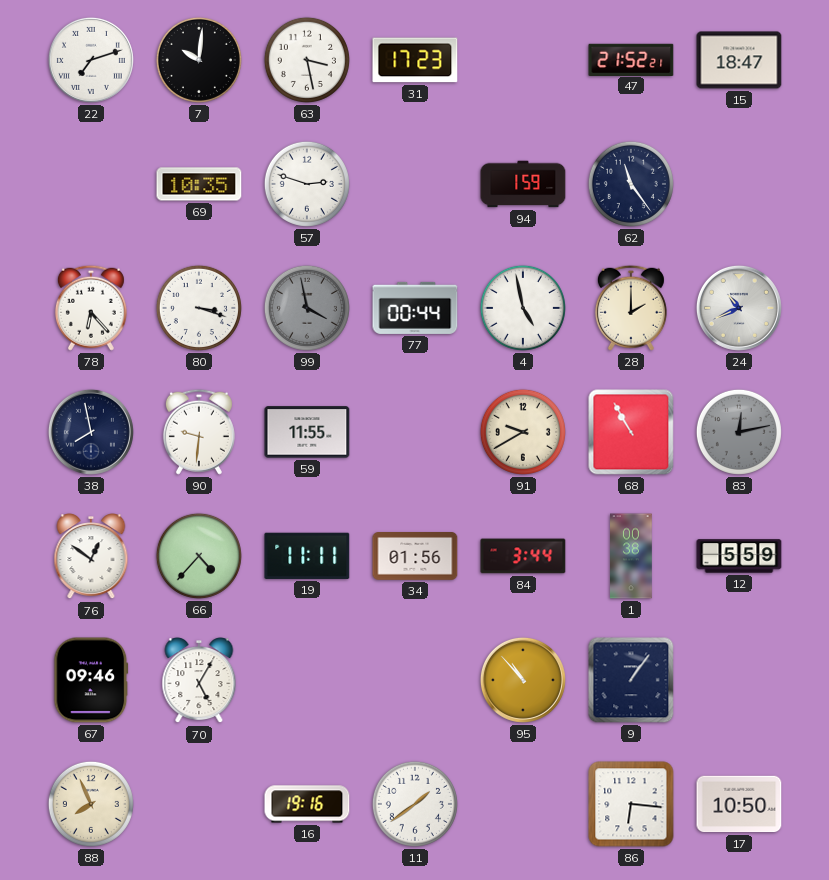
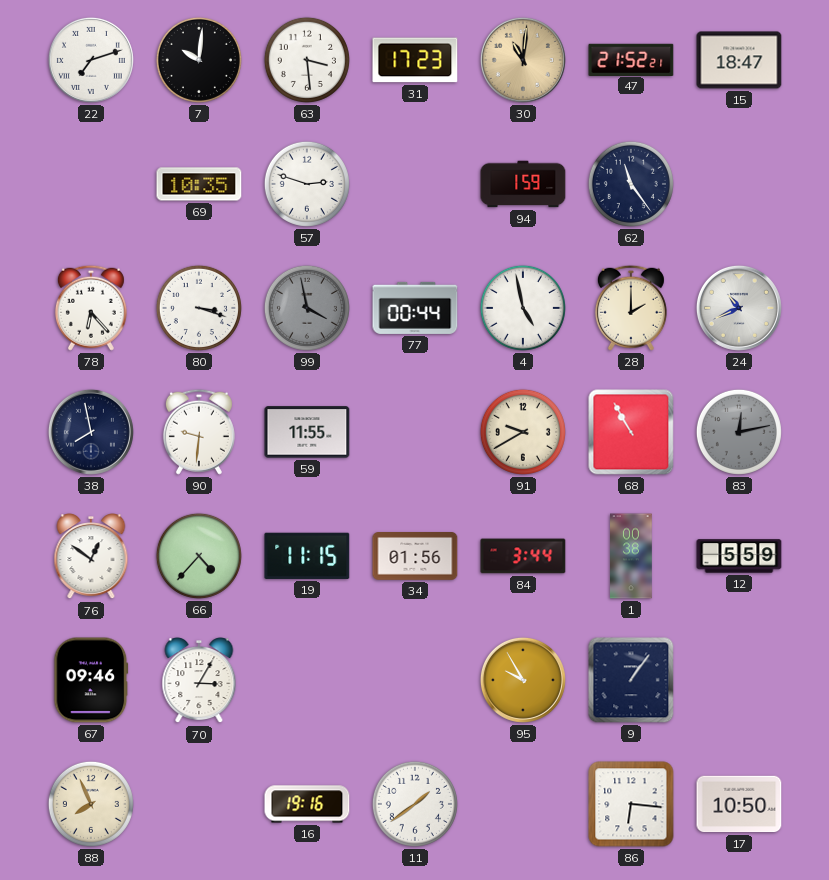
63: 3:28 -> 3:29
30: none -> 11:01
19: 11:11 -> 11:15
70: 5:05 -> 3:05
95: 10:53 -> 9:55
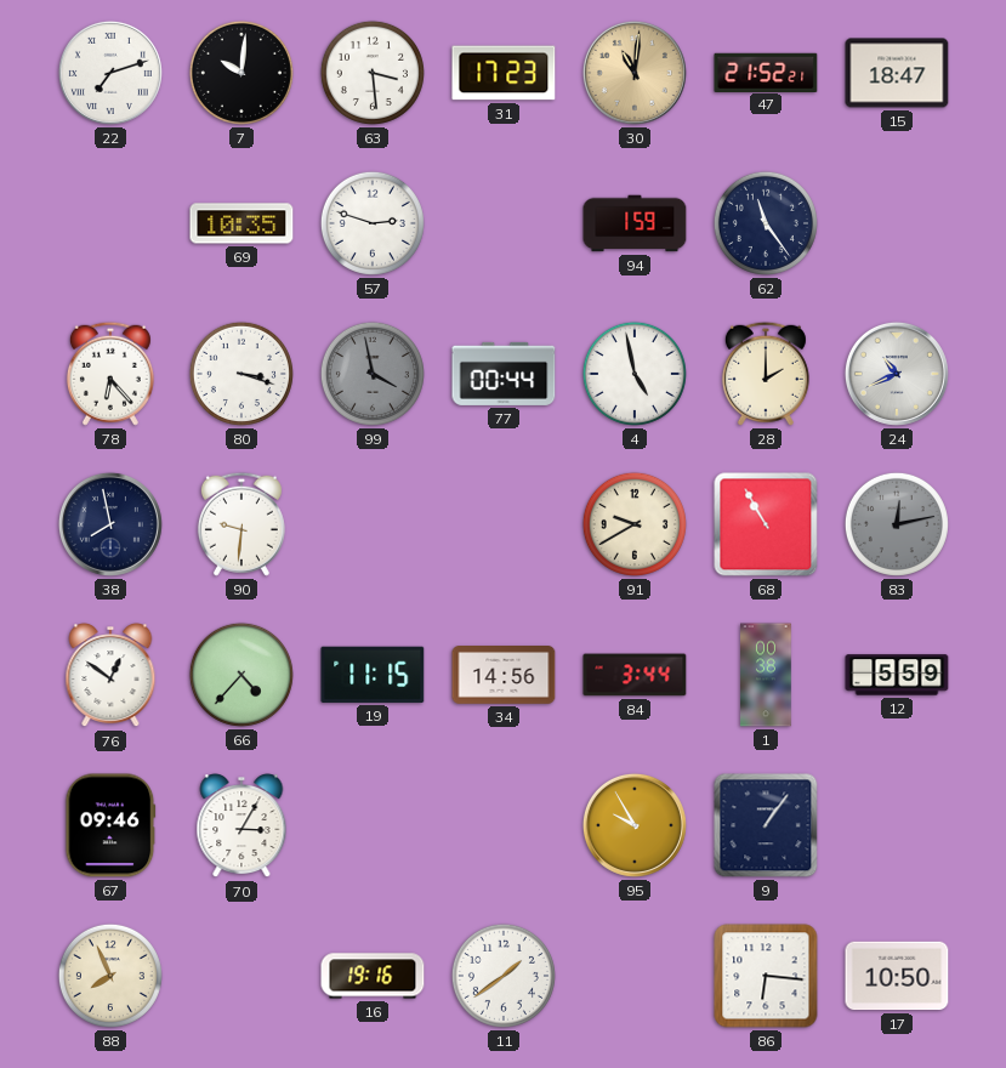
59: 11:55 -> none
34: 01:56 -> 14:56
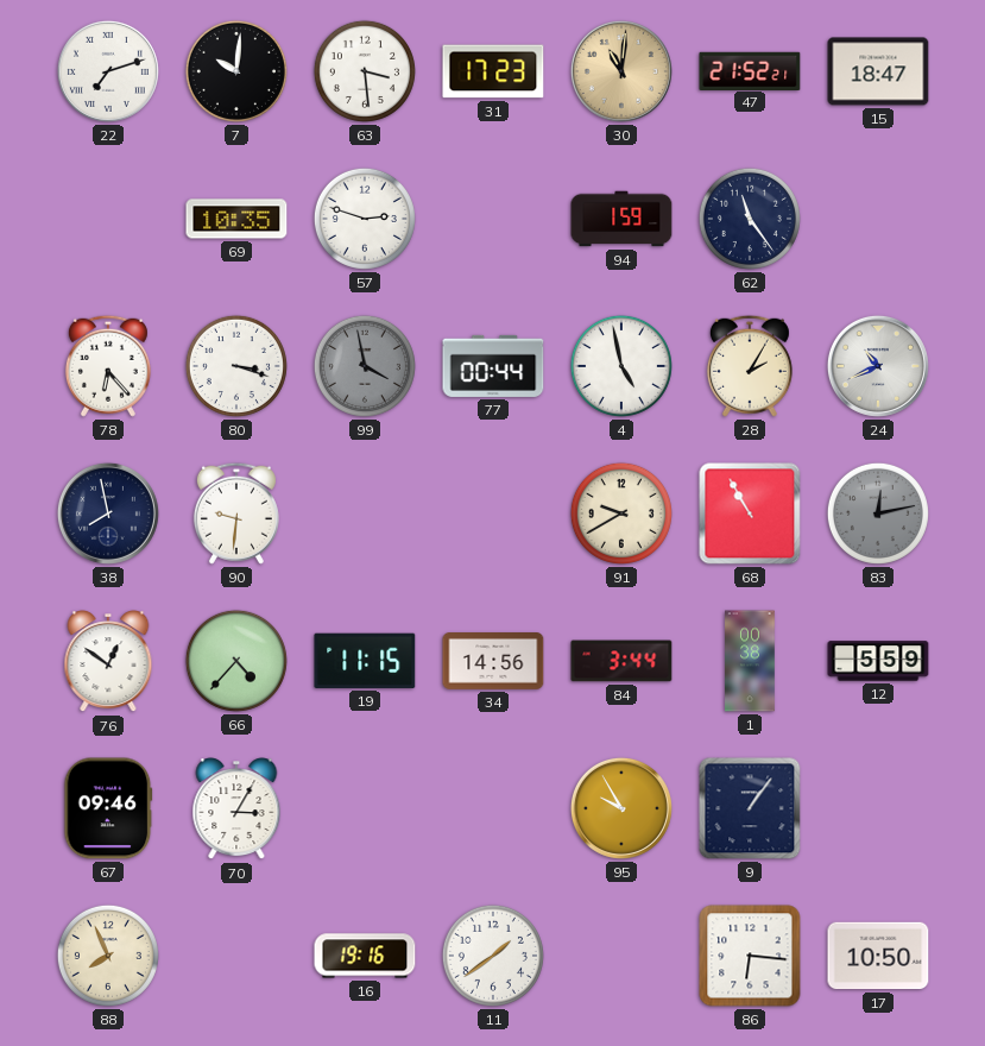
28: 2:00 -> 2:05
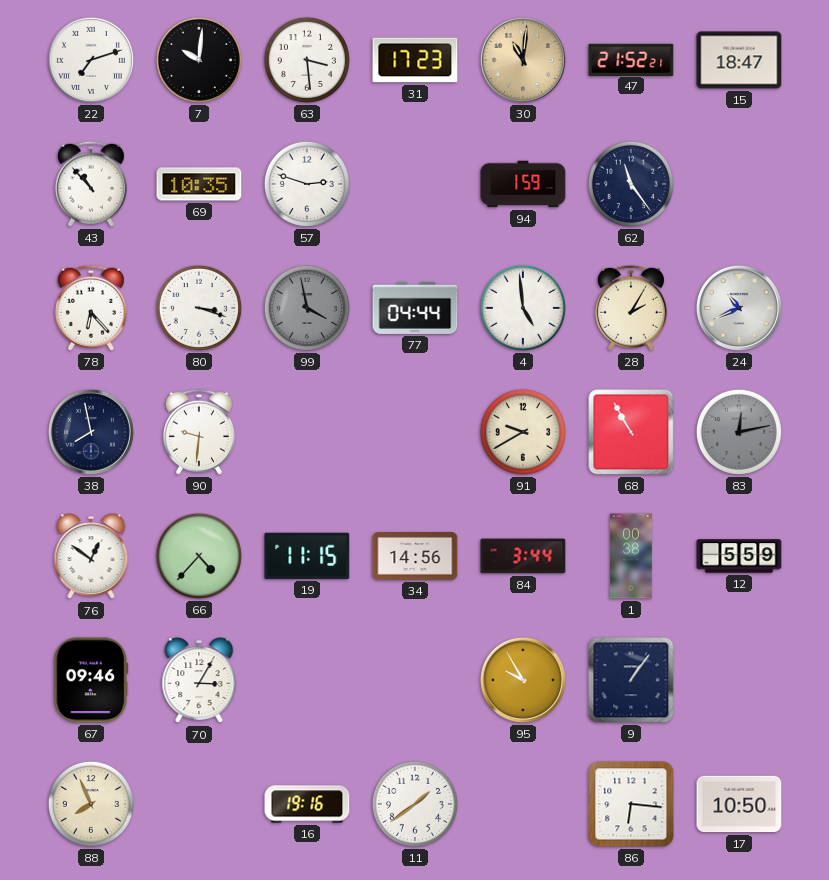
43: none -> 10:53
77: 00:44 -> 04:44
4: 4:58 -> 4:59
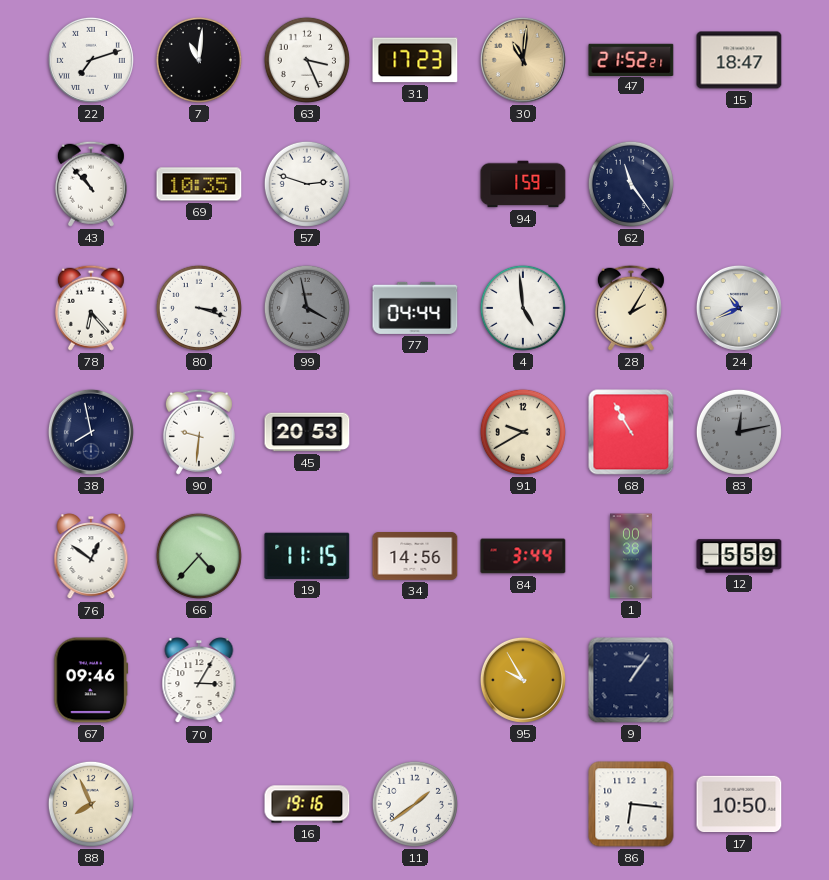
7: 10:01 -> 11:01
63: 3:29 -> 3:26
45: none -> 20:53
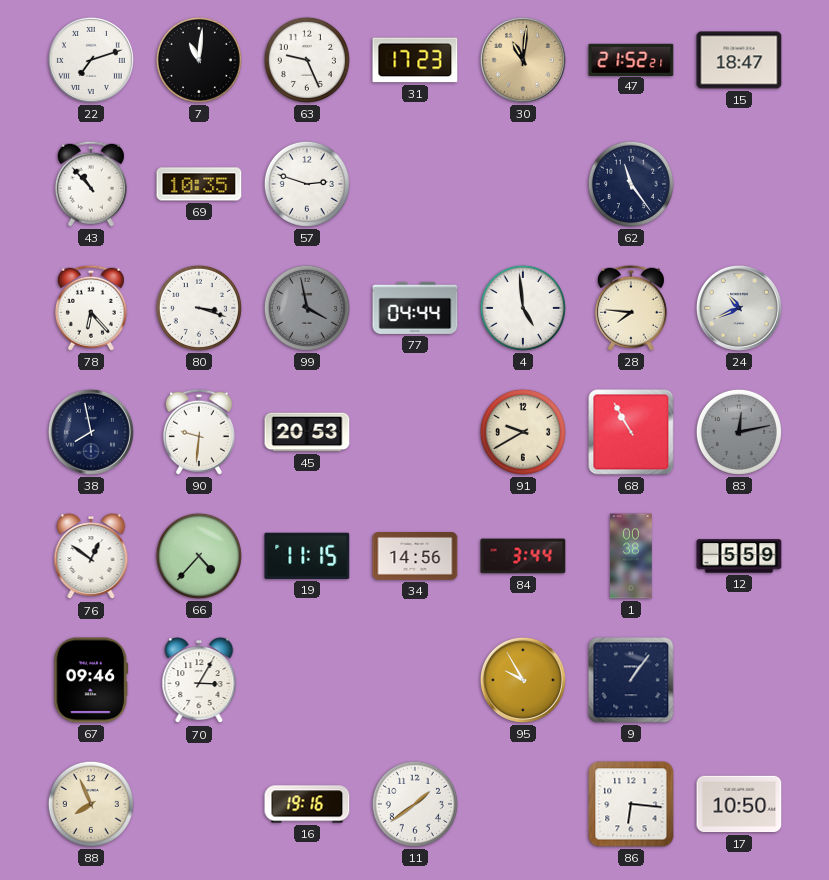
63: 3:26 -> 9:26
94: 1:59 -> none
28: 2:05 -> 7:46
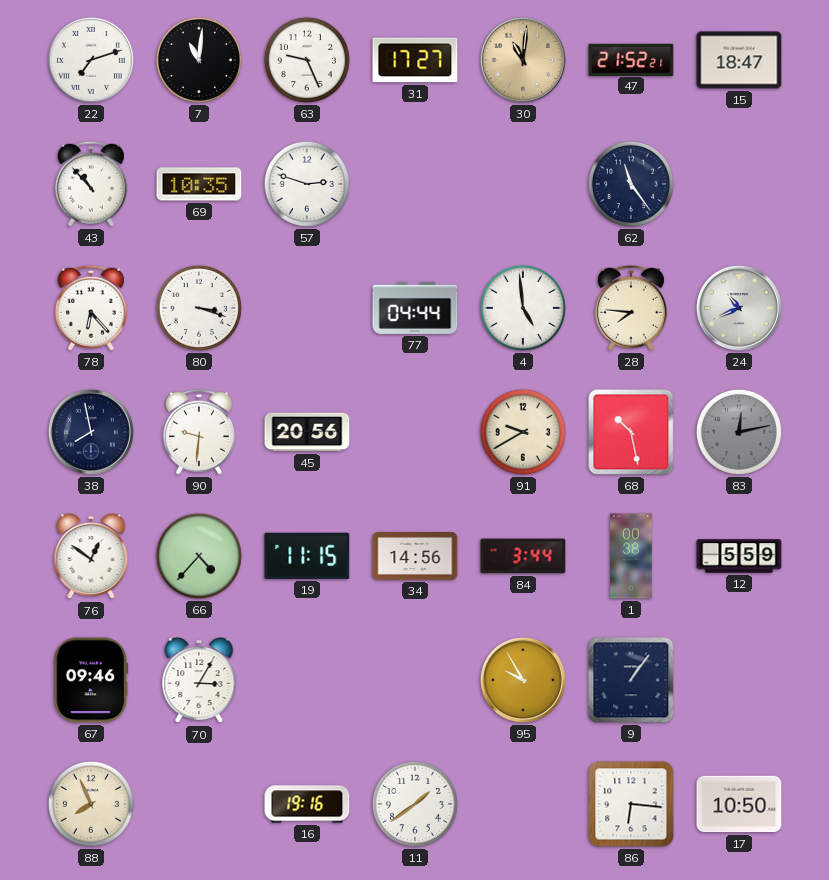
31: 17:23 -> 17:27
99: 3:58 -> none
45: 20:53 -> 20:56
68: 10:55 -> 10:28
